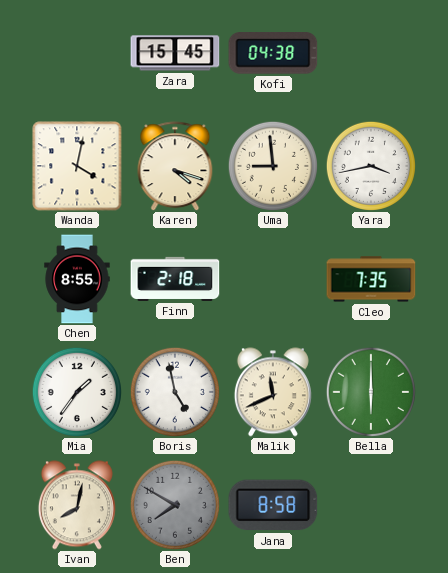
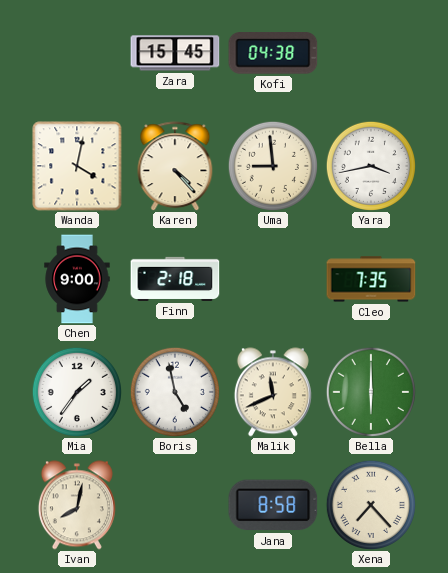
Karen: 4:18 -> 4:23
Chen: 8:55 -> 9:00
Ben: 7:50 -> none
Xena: none -> 7:23
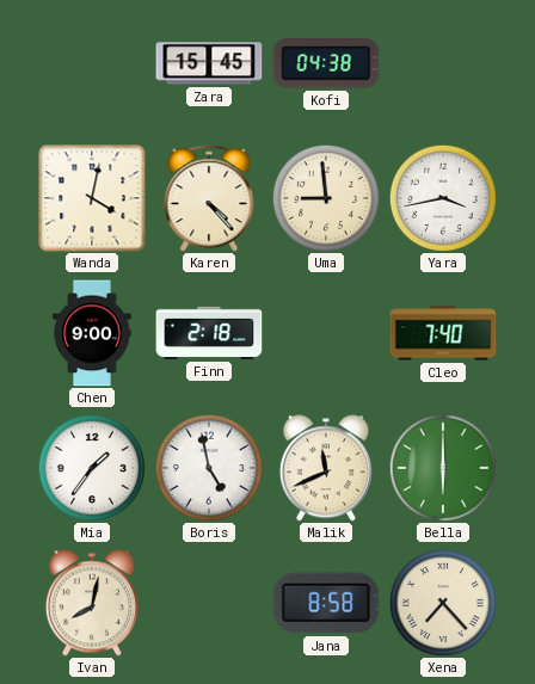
Cleo: 7:35 -> 7:40
